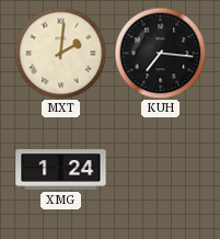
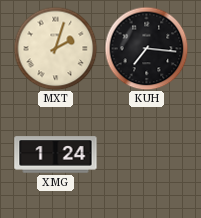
MXT: 2:01 -> 2:03
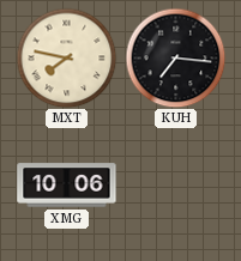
MXT: 2:03 -> 7:47
XMG: 1:24 -> 10:06
